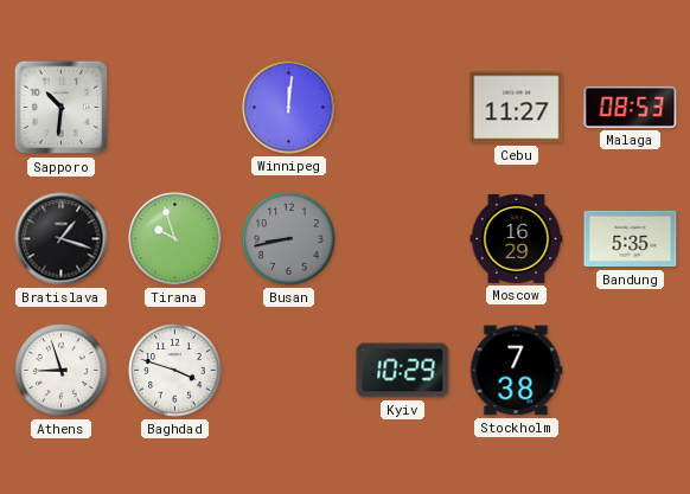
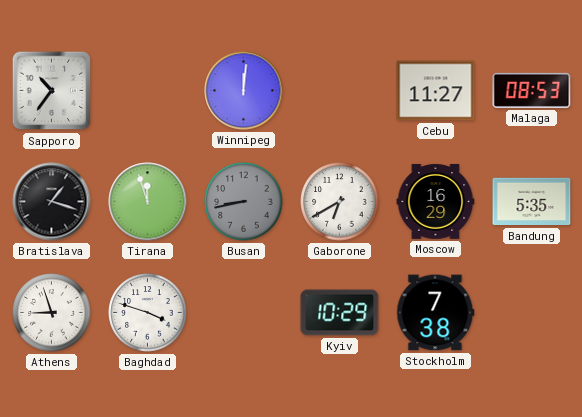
Sapporo: 10:31 -> 10:36
Tirana: 9:57 -> 11:57
Gaborone: none -> 6:40
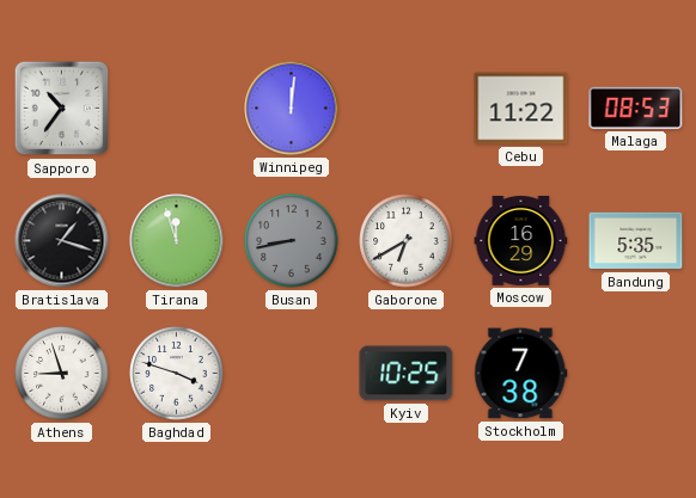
Cebu: 11:27 -> 11:22
Kyiv: 10:29 -> 10:25
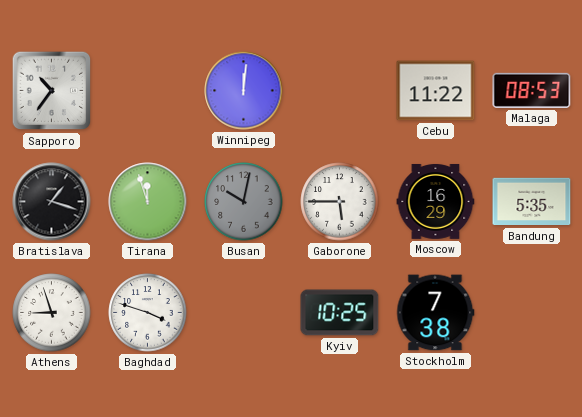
Busan: 8:43 -> 10:02
Gaborone: 6:40 -> 5:45
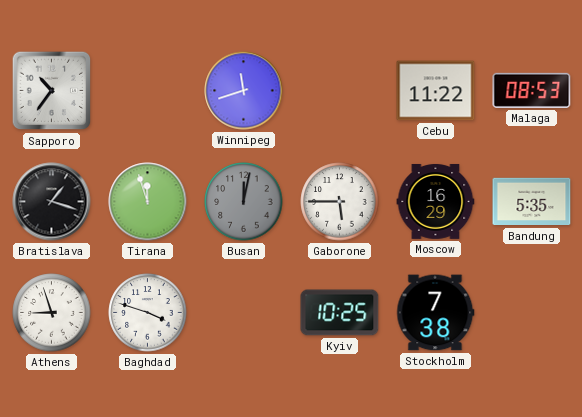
Winnipeg: 12:01 -> 11:42
Busan: 10:02 -> 12:02
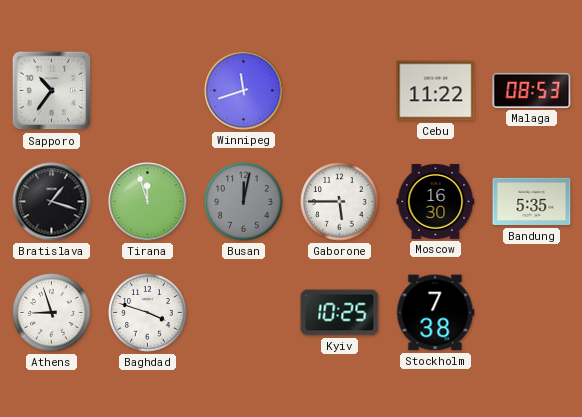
Moscow: 16:29 -> 16:30
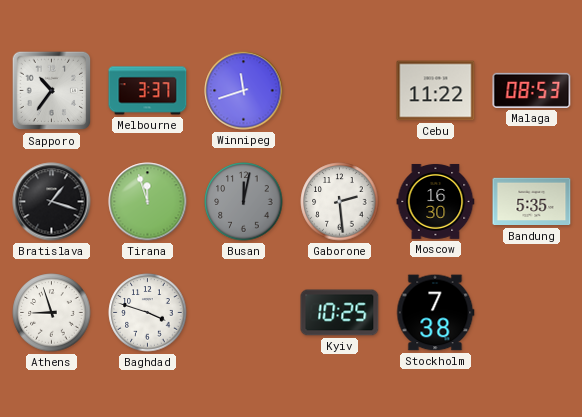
Melbourne: none -> 3:37
Gaborone: 5:45 -> 2:29
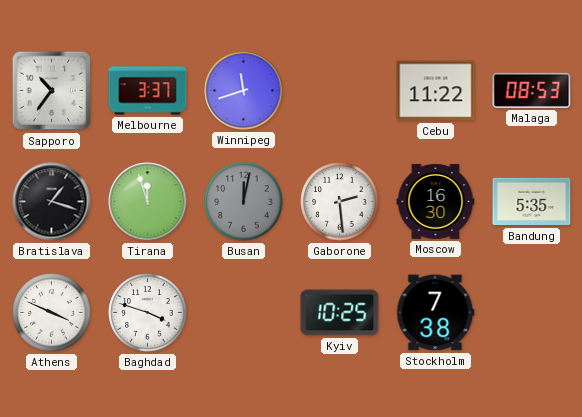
Athens: 8:57 -> 3:49
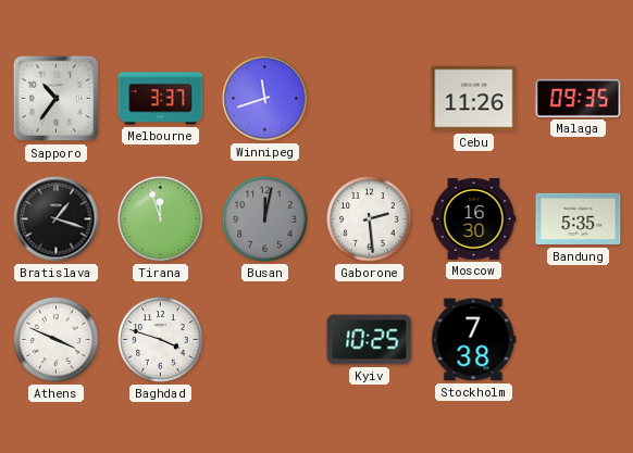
Cebu: 11:22 -> 11:26
Malaga: 08:53 -> 09:35
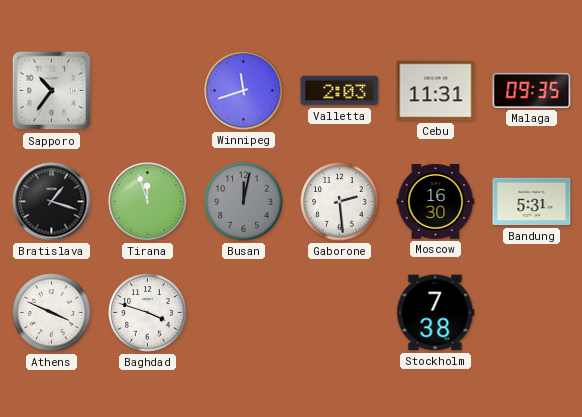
Melbourne: 3:37 -> none
Valletta: none -> 2:03
Cebu: 11:26 -> 11:31
Bandung: 5:35 -> 5:31
Kyiv: 10:25 -> none
